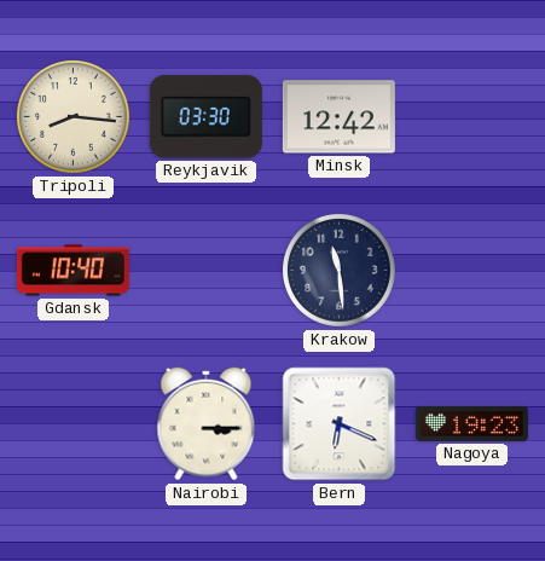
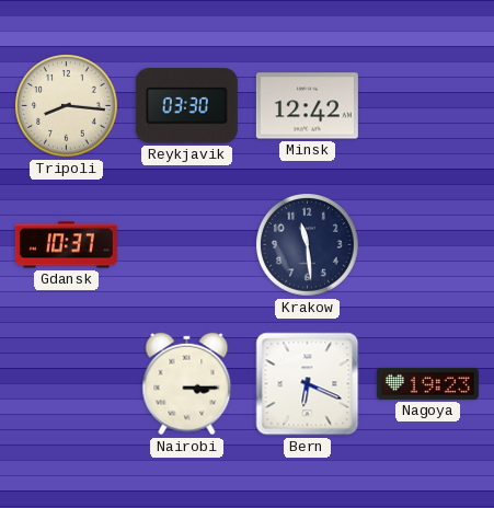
Gdansk: 10:40 -> 10:37
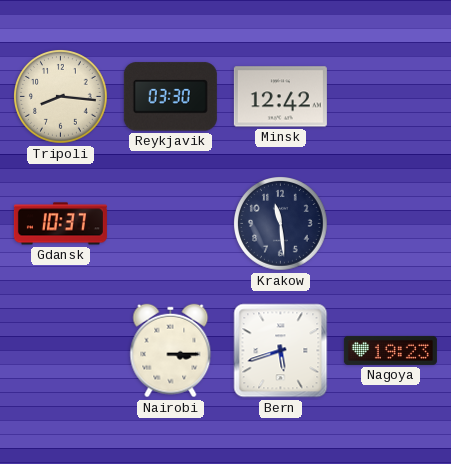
Bern: 6:19 -> 5:42
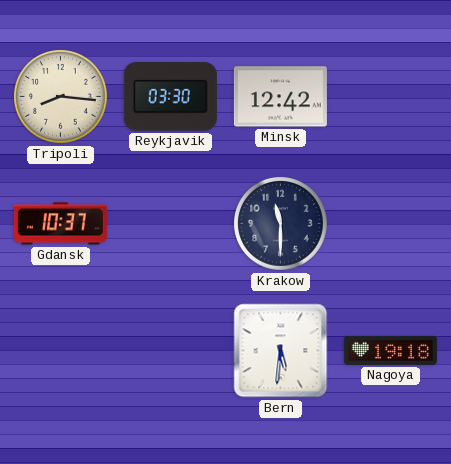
Krakow: 11:29 -> 11:30
Nairobi: 3:15 -> none
Bern: 5:42 -> 5:31
Nagoya: 19:23 -> 19:18
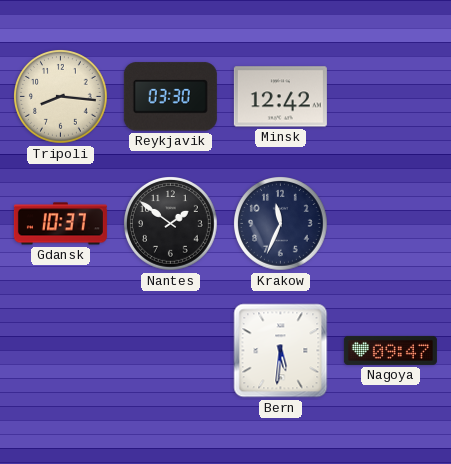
Nantes: none -> 1:51
Krakow: 11:30 -> 11:34
Nagoya: 19:18 -> 09:47
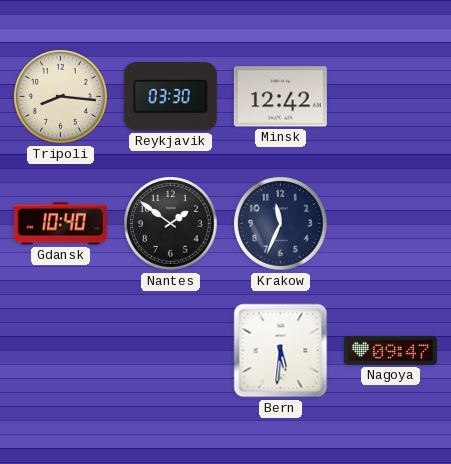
Gdansk: 10:37 -> 10:40
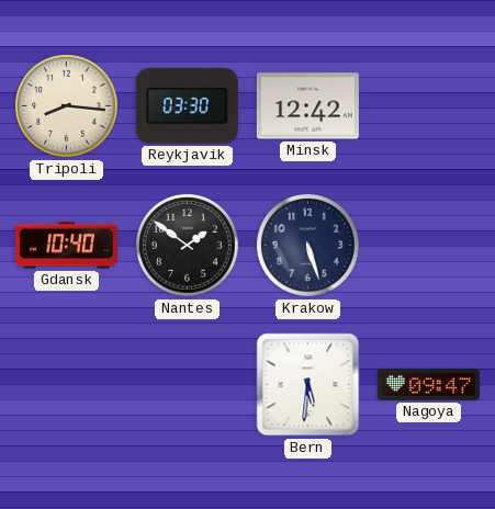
Krakow: 11:34 -> 5:27
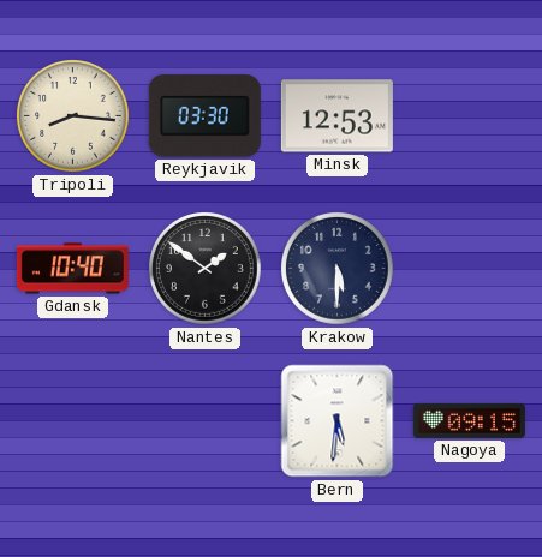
Minsk: 12:42 -> 12:53
Krakow: 5:27 -> 5:30
Nagoya: 09:47 -> 09:15
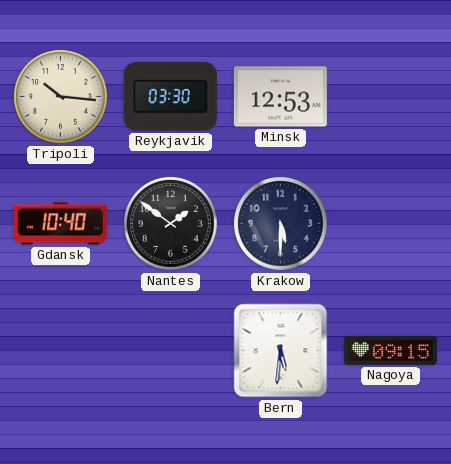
Tripoli: 8:16 -> 10:16
